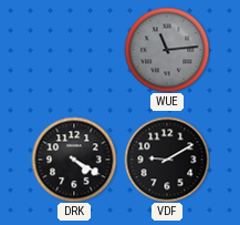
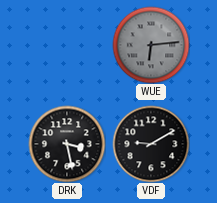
WUE: 11:14 -> 6:14
DRK: 4:20 -> 3:28
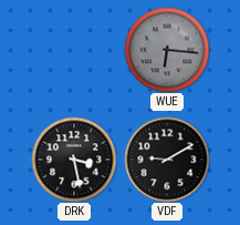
WUE: 6:14 -> 6:16
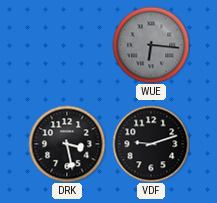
VDF: 9:10 -> 9:12
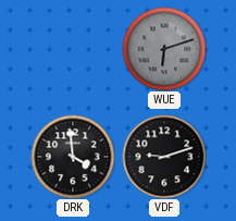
WUE: 6:16 -> 6:12
DRK: 3:28 -> 3:59
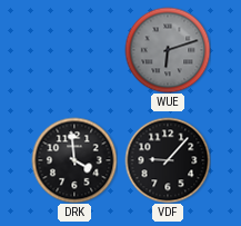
VDF: 9:12 -> 9:07
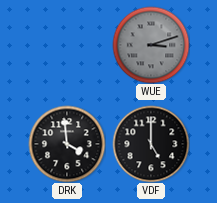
WUE: 6:12 -> 3:12
VDF: 9:07 -> 5:00
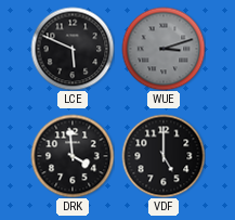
LCE: none -> 5:49
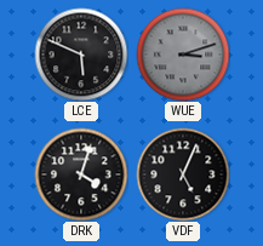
DRK: 3:59 -> 4:03
VDF: 5:00 -> 5:04
